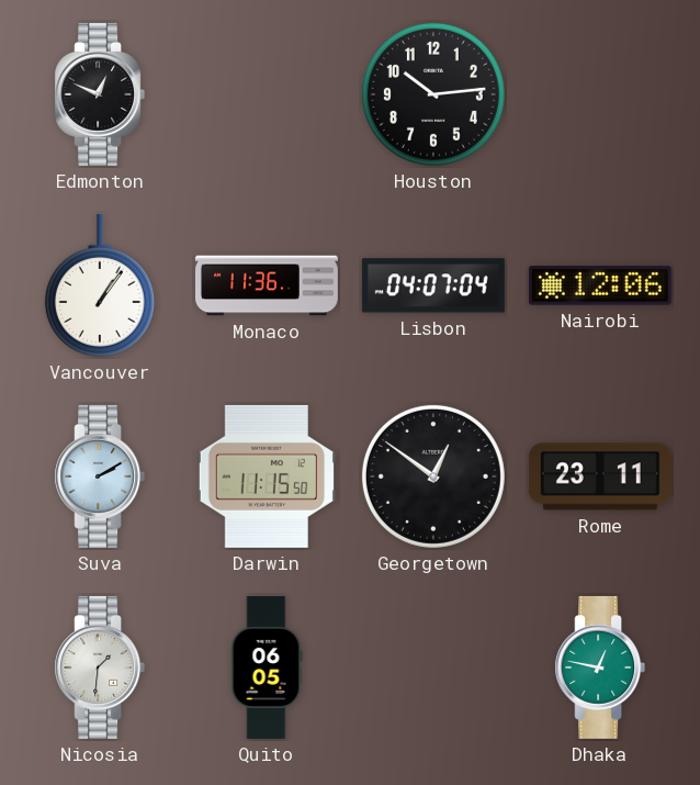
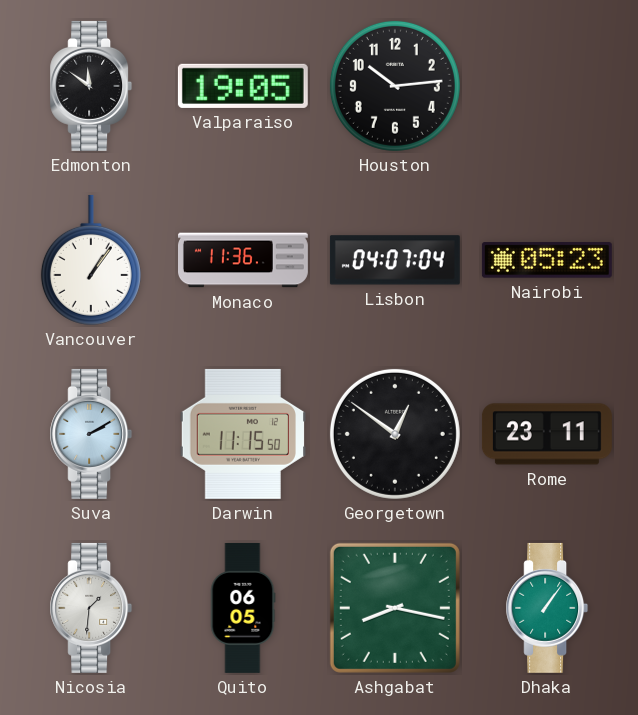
Edmonton: 12:49 -> 11:51
Valparaiso: none -> 19:05
Nairobi: 12:06 -> 05:23
Ashgabat: none -> 8:17
Dhaka: 12:47 -> 1:06
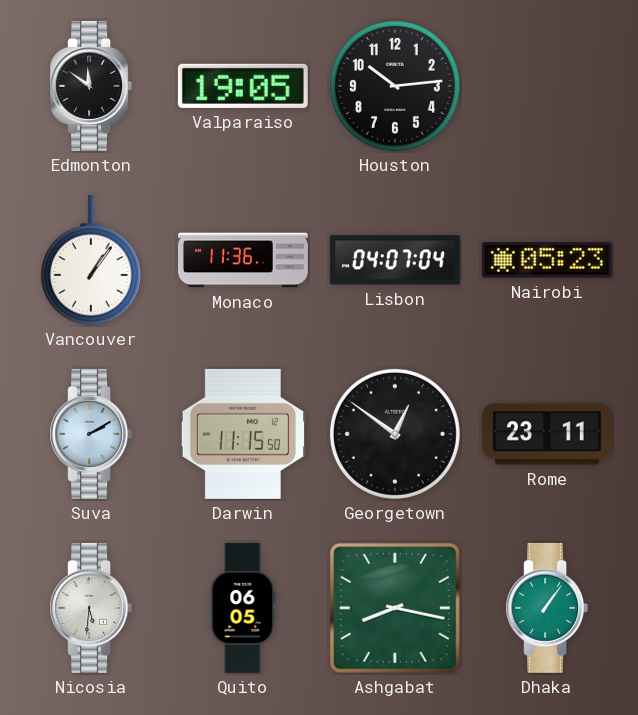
Nicosia: 1:31 -> 5:31
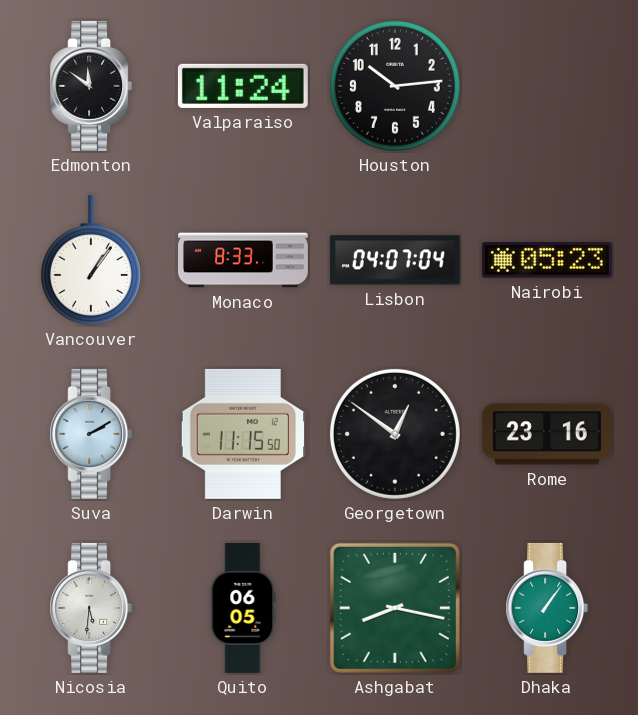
Valparaiso: 19:05 -> 11:24
Monaco: 11:36 -> 8:33
Rome: 23:11 -> 23:16
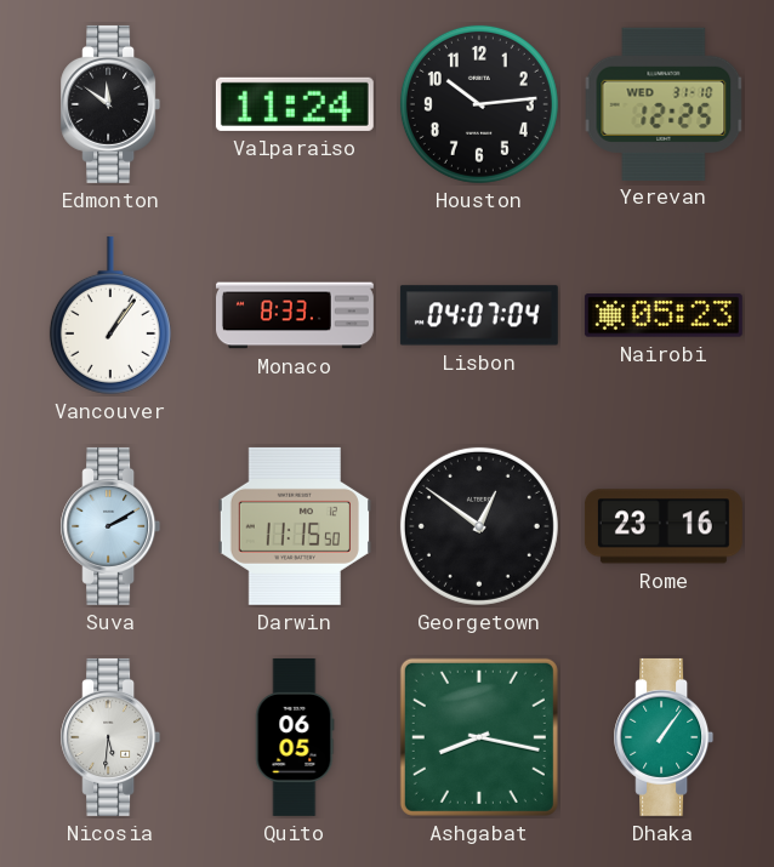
Yerevan: none -> 12:25
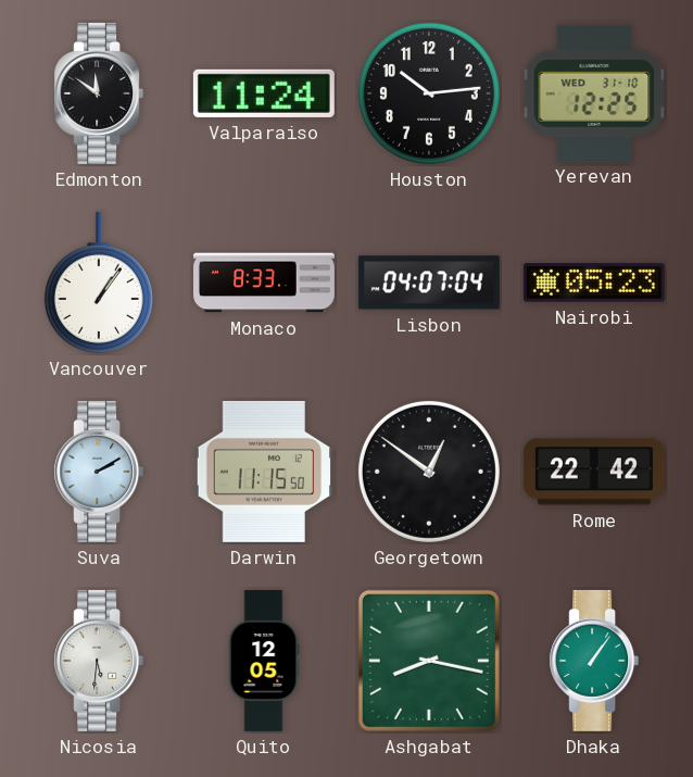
Rome: 23:16 -> 22:42
Quito: 06:05 -> 12:05
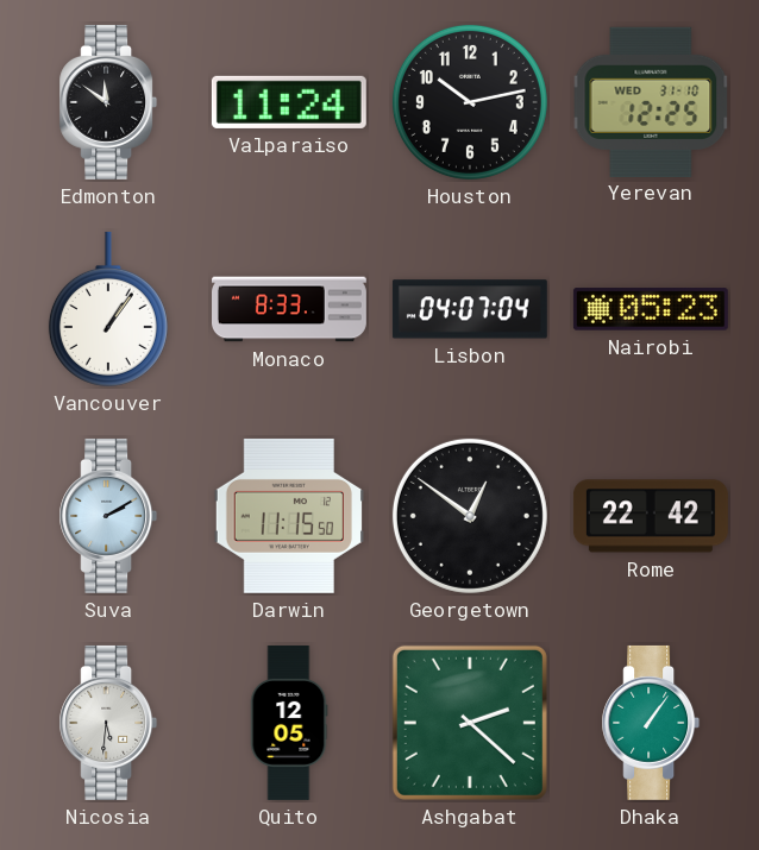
Houston: 10:14 -> 10:13
Ashgabat: 8:17 -> 2:22
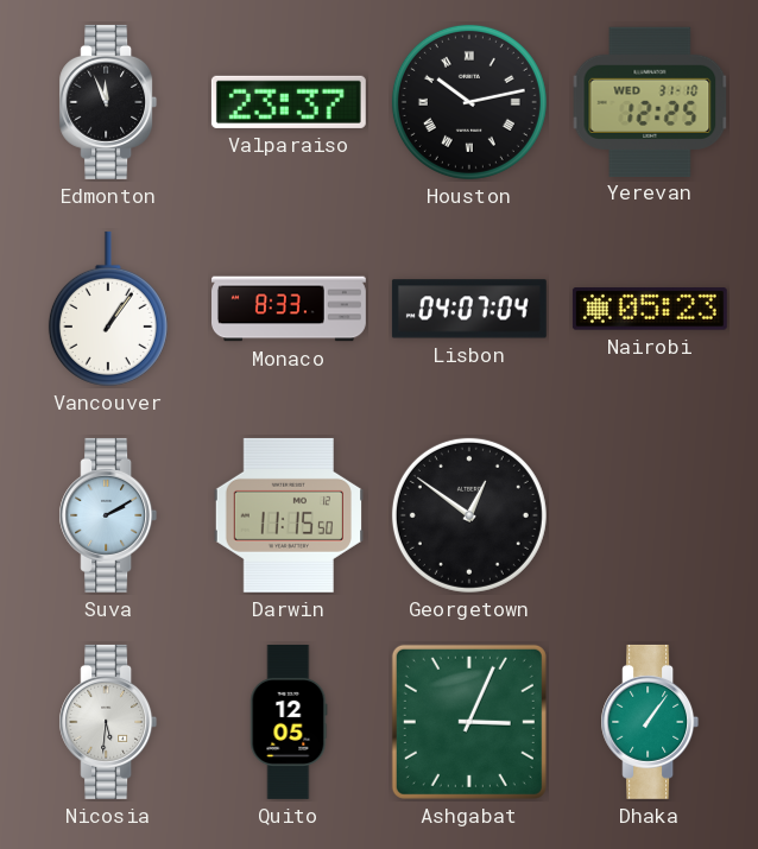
Edmonton: 11:51 -> 11:56
Valparaiso: 11:24 -> 23:37
Houston numerals: Arabic -> Roman
Rome: 22:42 -> none
Ashgabat: 2:22 -> 3:04
